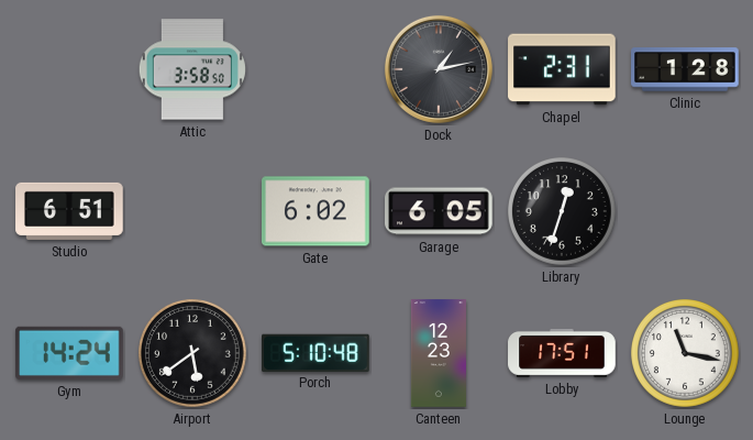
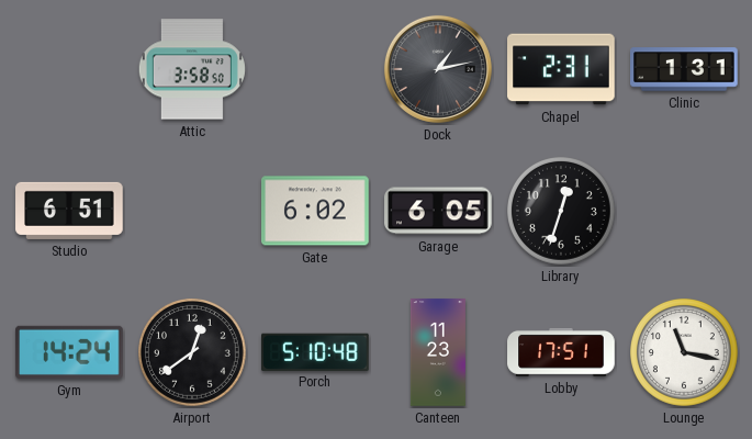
Clinic: 1:28 -> 1:31
Airport: 5:39 -> 12:39
Canteen: 12:23 -> 11:23
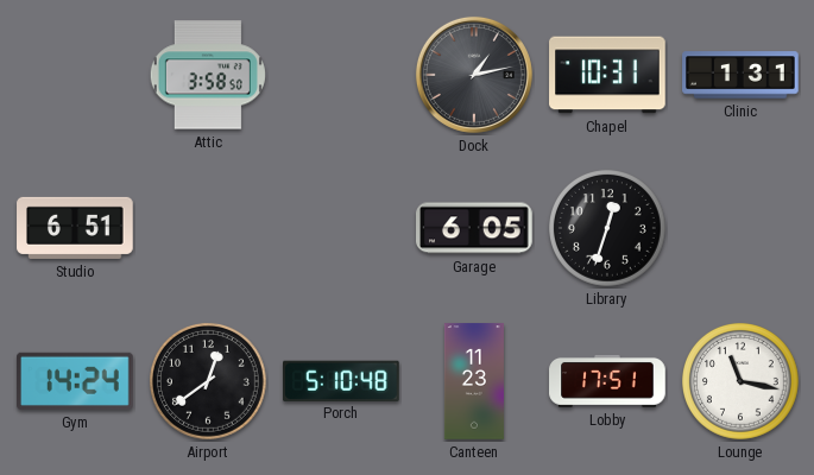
Chapel: 2:31 -> 10:31
Gate: 6:02 -> none
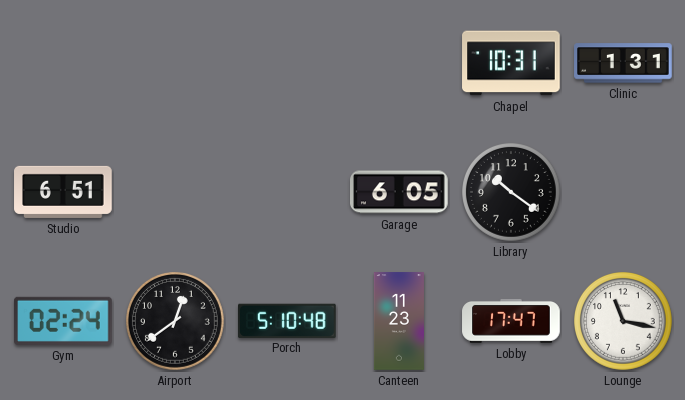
Attic: 3:58 -> none
Dock: 1:13 -> none
Library: 12:33 -> 10:21
Gym: 14:24 -> 02:24
Lobby: 17:51 -> 17:47
